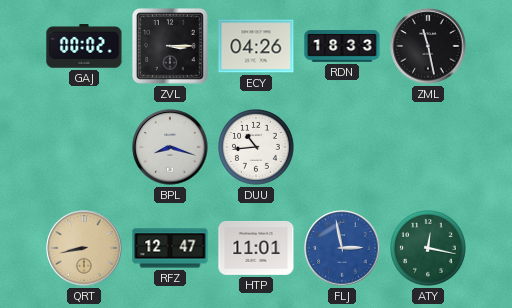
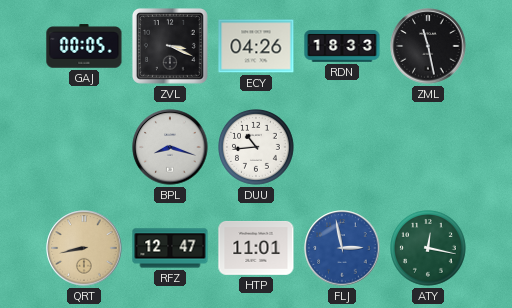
GAJ: 00:02 -> 00:05
ZVL: 3:15 -> 3:19
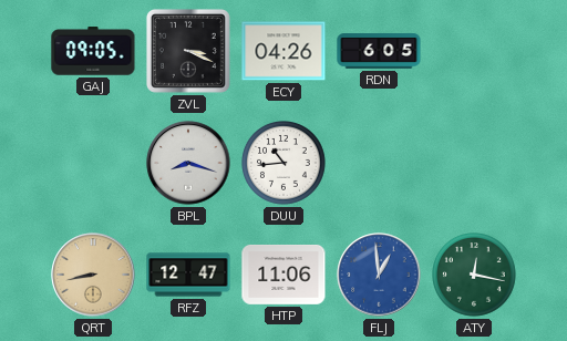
GAJ: 00:05 -> 09:05
RDN: 18:33 -> 6:05
ZML: 11:28 -> none
HTP: 11:01 -> 11:06
FLJ: 2:58 -> 12:59
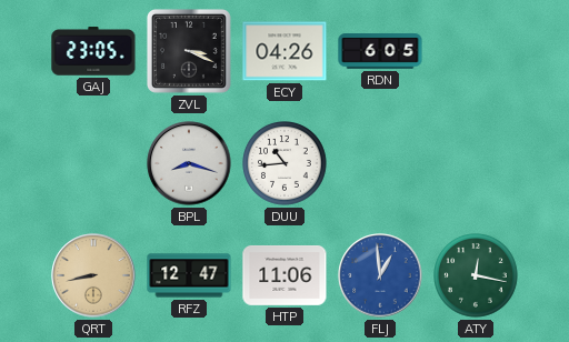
GAJ: 09:05 -> 23:05
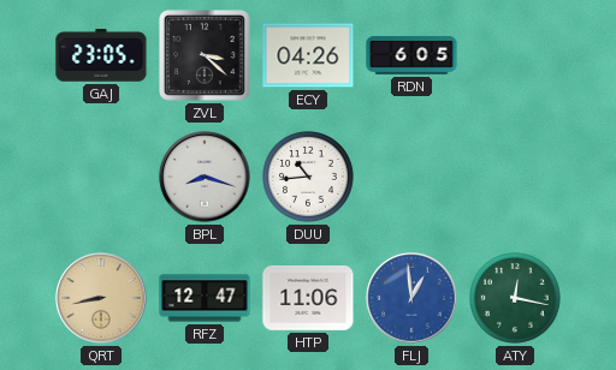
ZVL: 3:19 -> 3:22
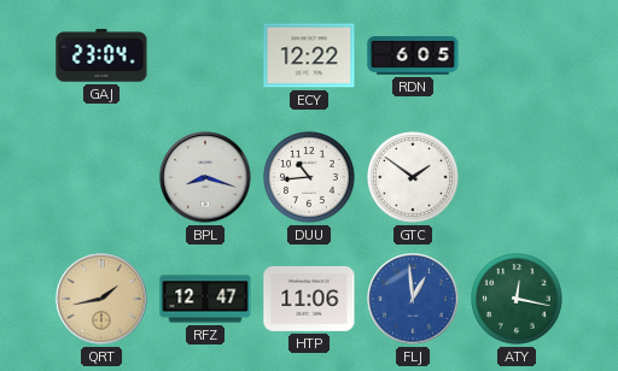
GAJ: 23:05 -> 23:04
ZVL: 3:22 -> none
ECY: 04:26 -> 12:22
GTC: none -> 1:51
QRT: 8:43 -> 1:43
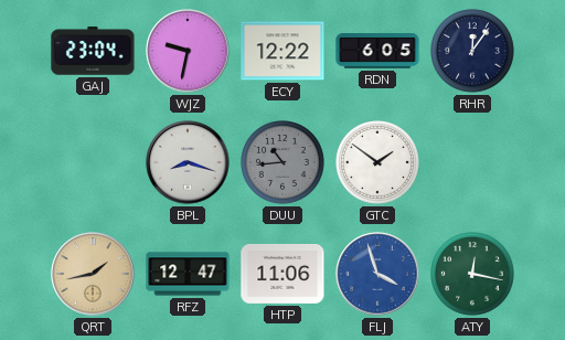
WJZ: none -> 9:32
RHR: none -> 12:06
DUU dial: white -> grey
FLJ: 12:59 -> 3:57
